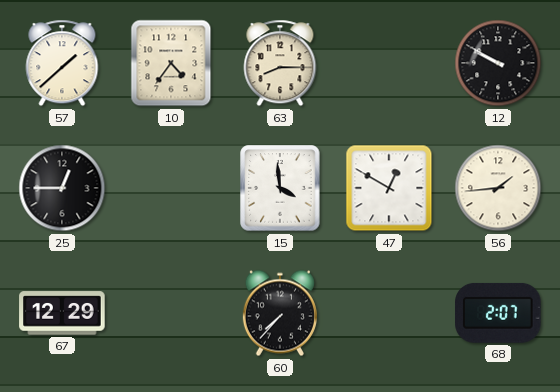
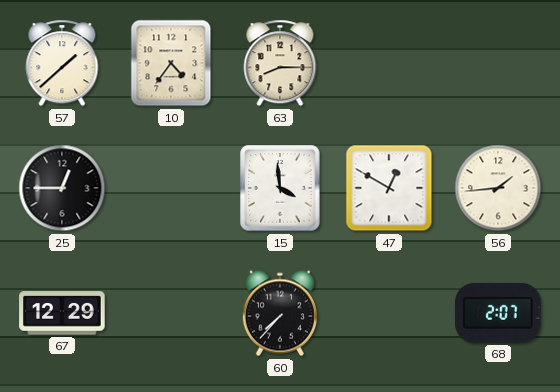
12: 9:50 -> none
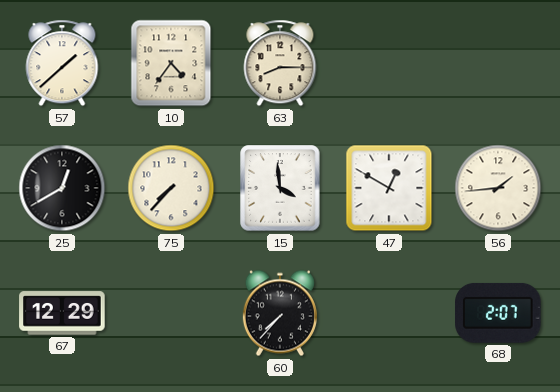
25: 12:45 -> 12:40
75: none -> 7:37
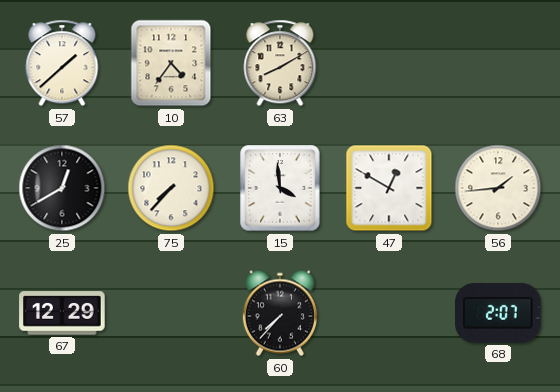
63: 8:15 -> 8:10
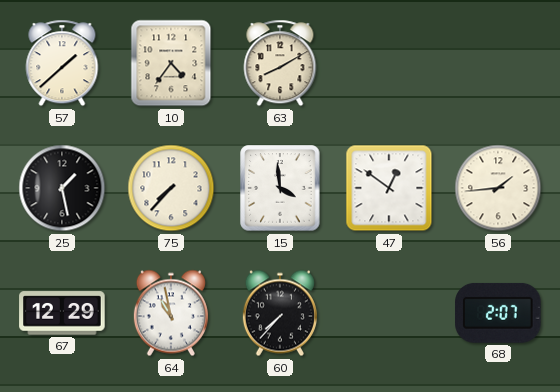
25: 12:40 -> 1:28
47: 12:50 -> 12:51
64: none -> 10:58
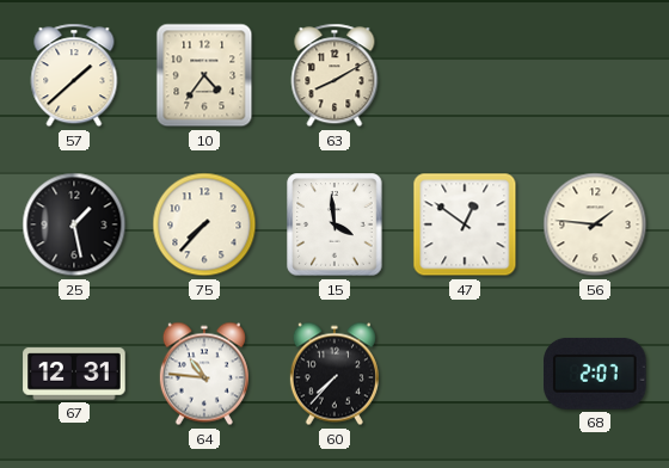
56: 1:44 -> 1:46
67: 12:29 -> 12:31
64: 10:58 -> 10:46
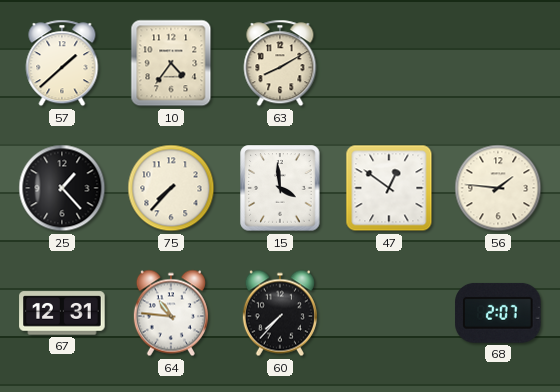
25: 1:28 -> 1:23
